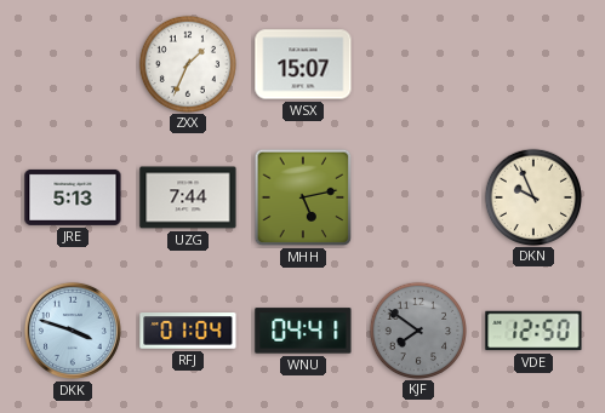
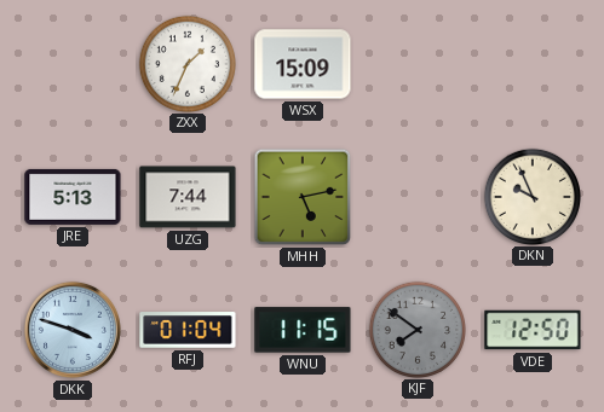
WSX: 15:07 -> 15:09
WNU: 04:41 -> 11:15
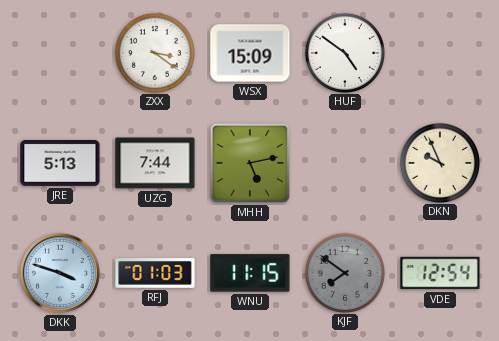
ZXX: 1:34 -> 3:21
HUF: none -> 4:51
RFJ: 01:04 -> 01:03
VDE: 12:50 -> 12:54
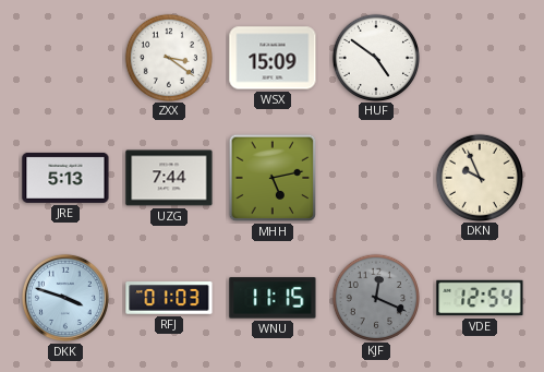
KJF: 7:51 -> 12:19
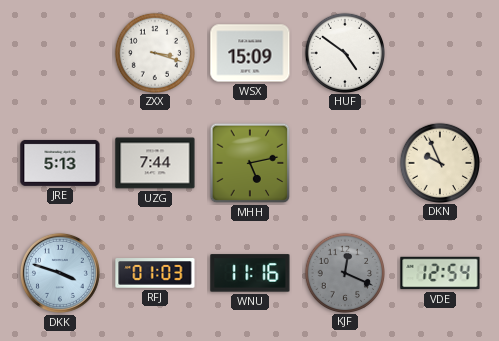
ZXX: 3:21 -> 3:18
WNU: 11:15 -> 11:16
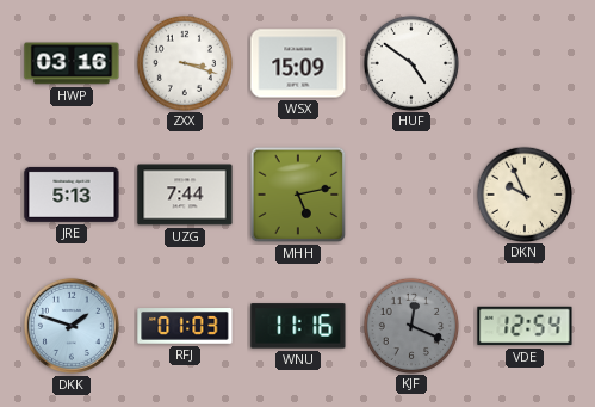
HWP: none -> 03:16
DKK: 3:48 -> 1:48
